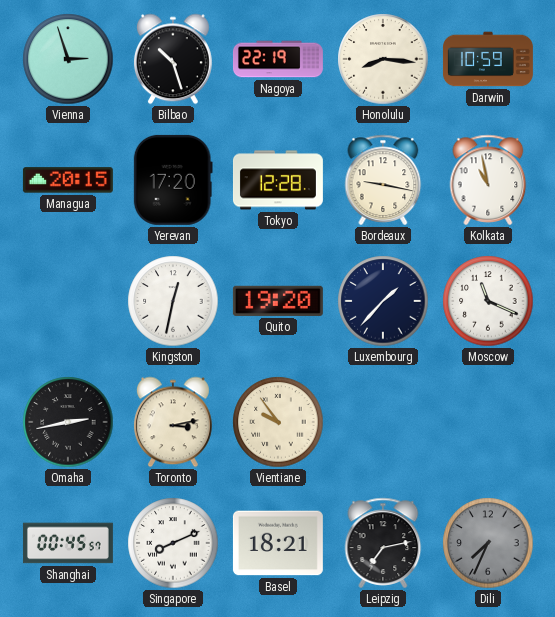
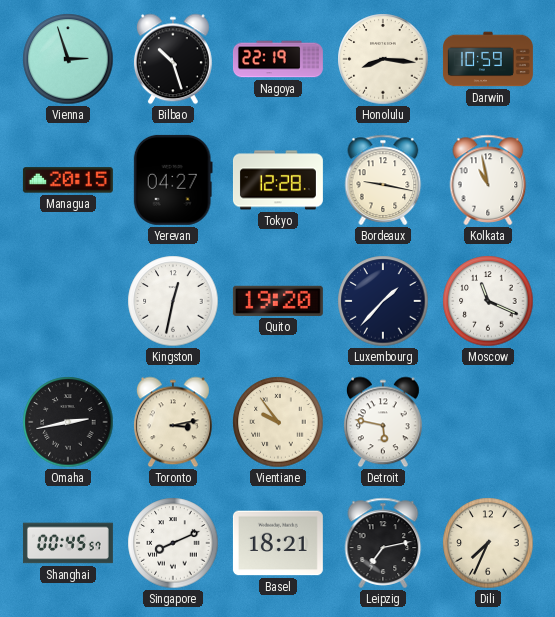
Yerevan: 17:20 -> 04:27
Detroit: none -> 5:47
Dili dial: grey -> cream
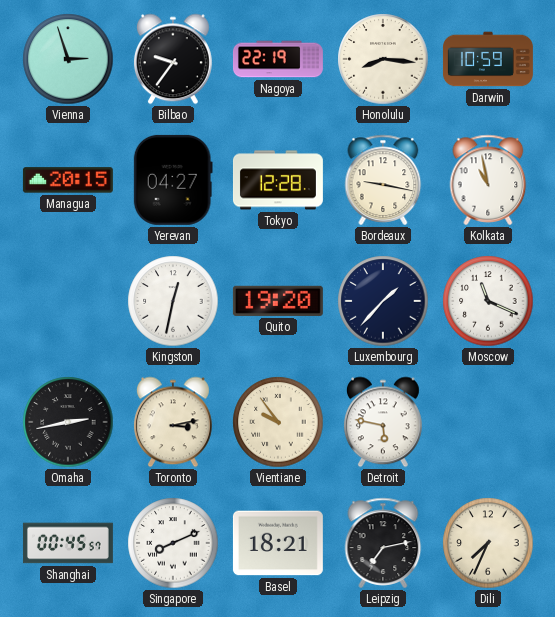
Bilbao: 10:27 -> 9:36
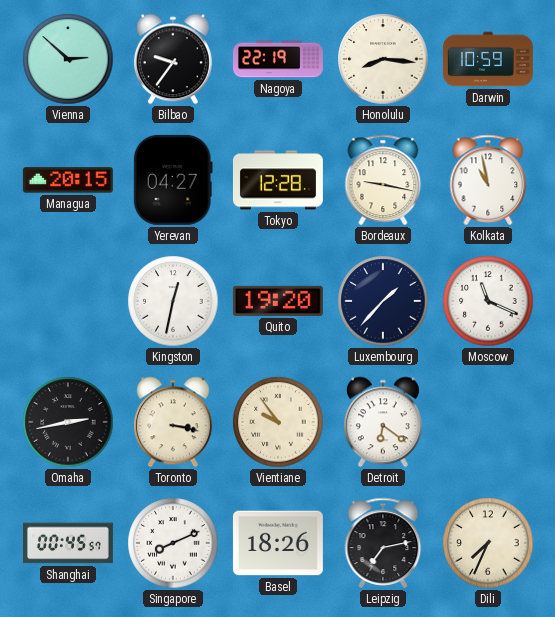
Vienna: 2:57 -> 2:52
Toronto: 3:13 -> 3:17
Detroit: 5:47 -> 6:21
Basel: 18:21 -> 18:26
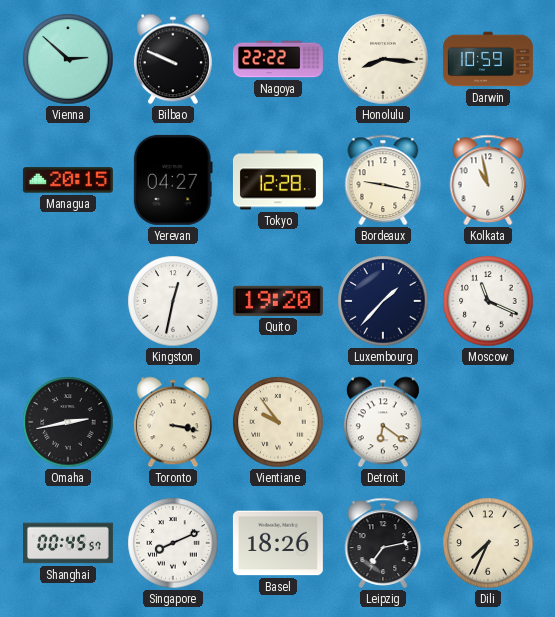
Bilbao: 9:36 -> 9:49
Nagoya: 22:19 -> 22:22
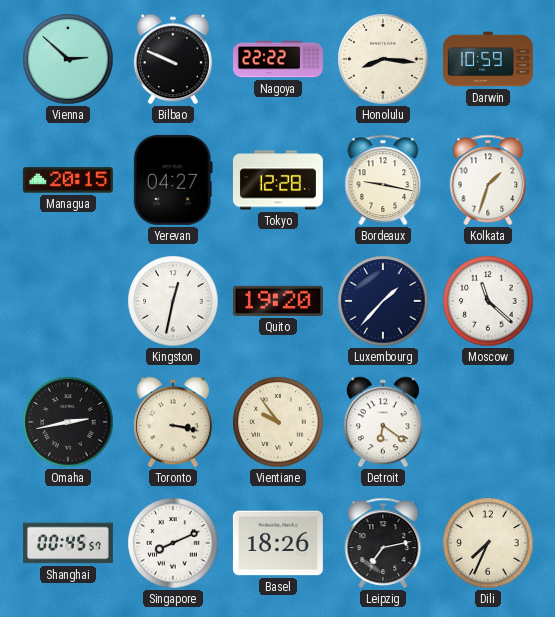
Kolkata: 10:58 -> 1:33
Moscow: 11:19 -> 11:22
